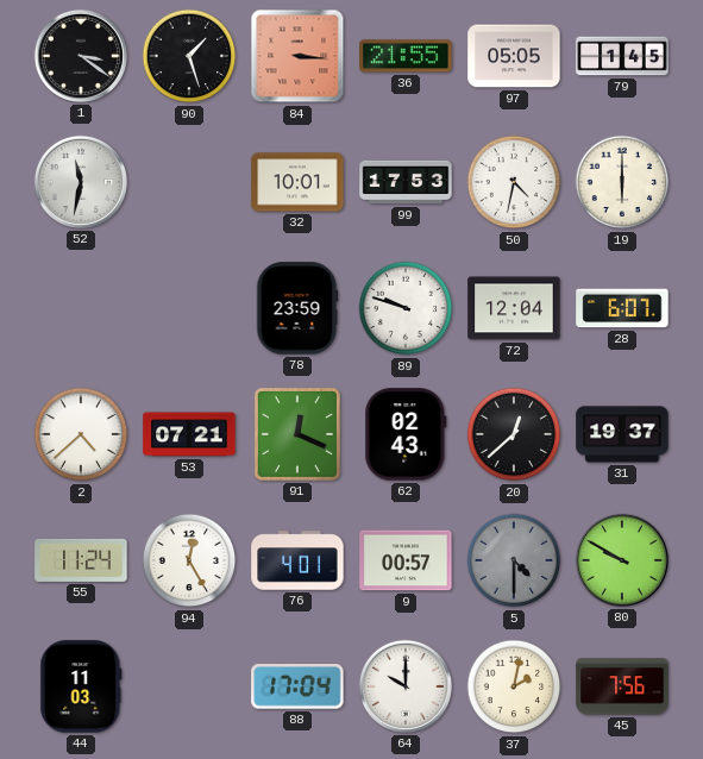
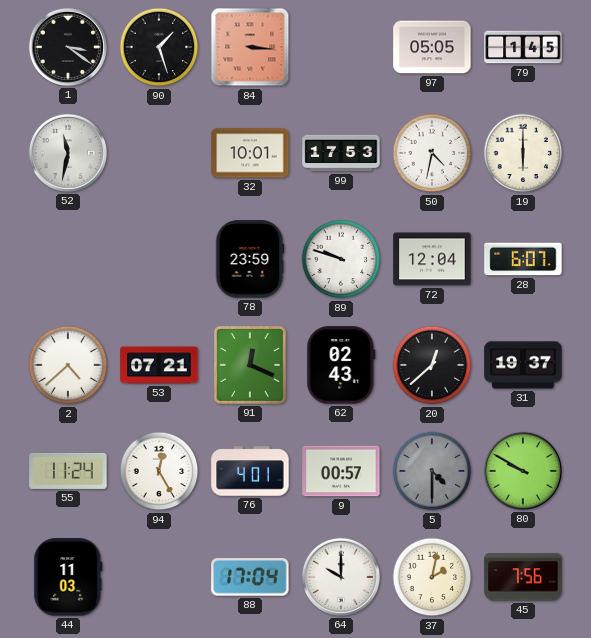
36: 21:55 -> none
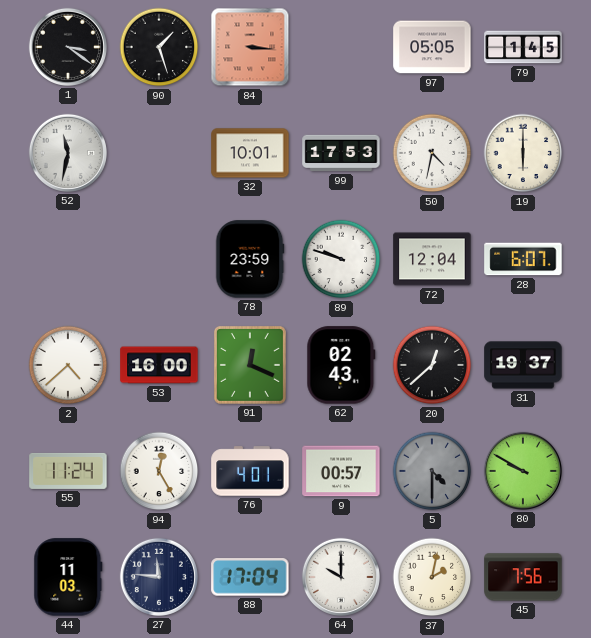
53: 07:21 -> 16:00
27: none -> 11:46
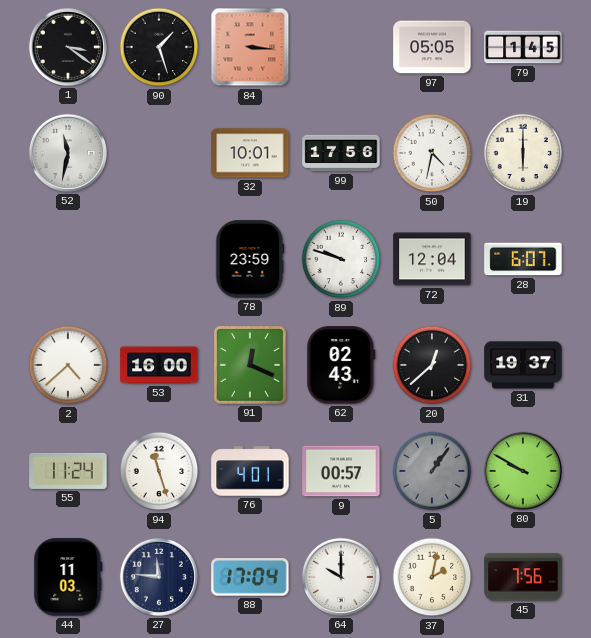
99: 17:53 -> 17:56
94: 12:25 -> 11:27
5: 4:30 -> 1:06
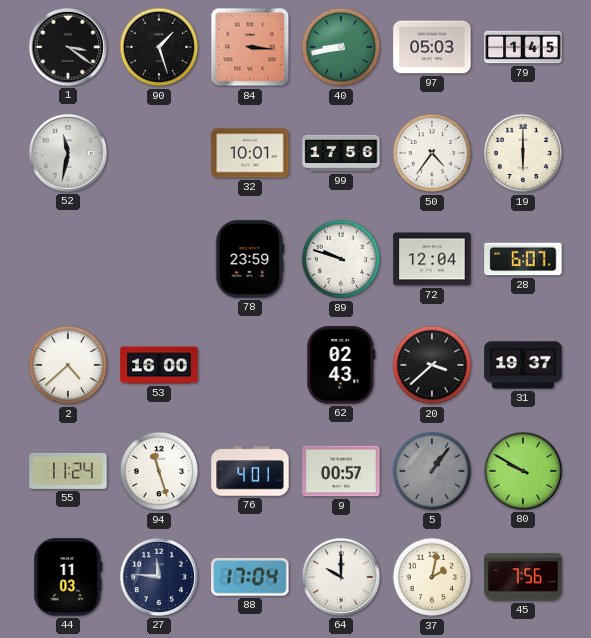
40: none -> 8:43
97: 05:05 -> 05:03
50: 4:32 -> 4:36
91: 12:19 -> none
20: 12:38 -> 3:38
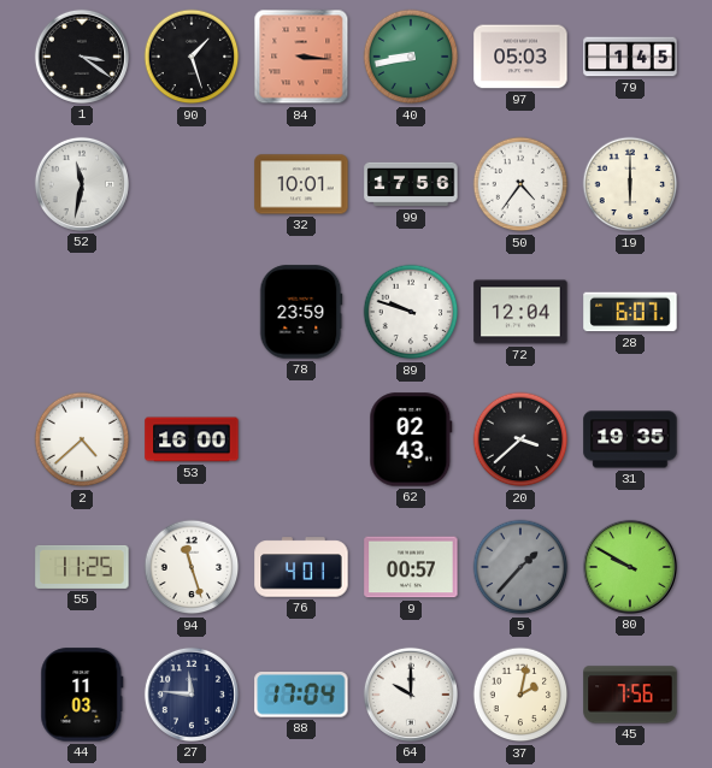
31: 19:37 -> 19:35
55: 11:24 -> 11:25
5: 1:06 -> 1:37
